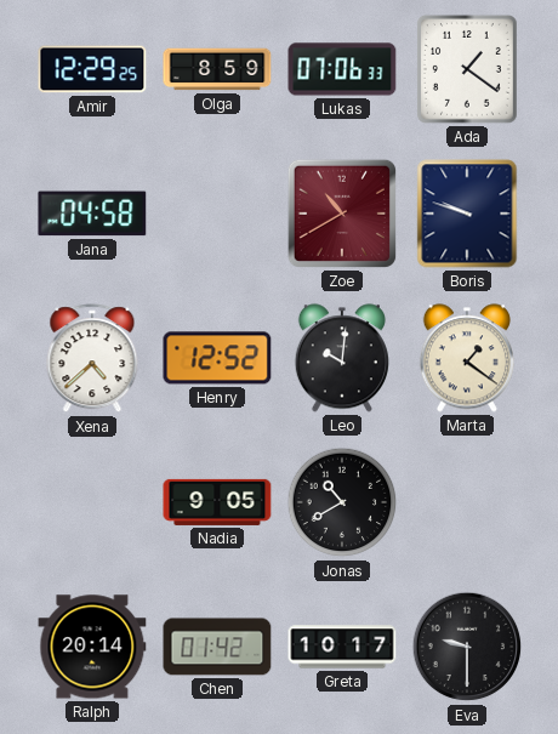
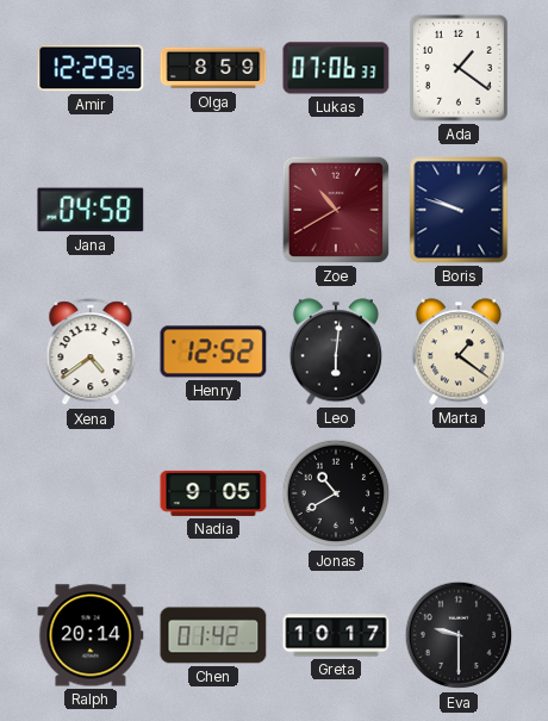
Xena: 4:38 -> 4:39
Leo: 10:01 -> 6:01
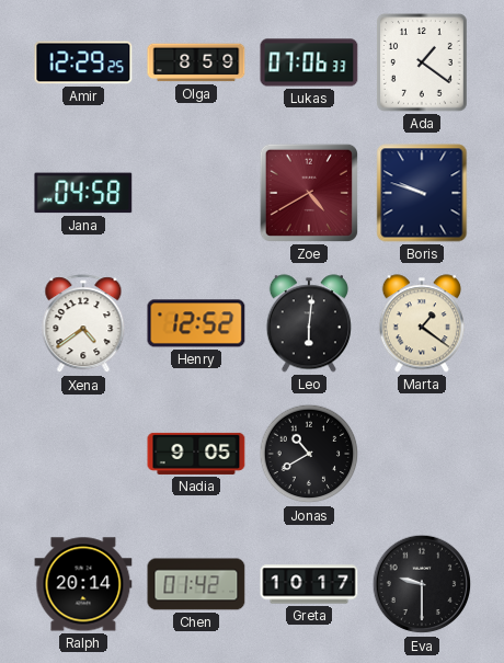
Zoe: 10:40 -> 4:40
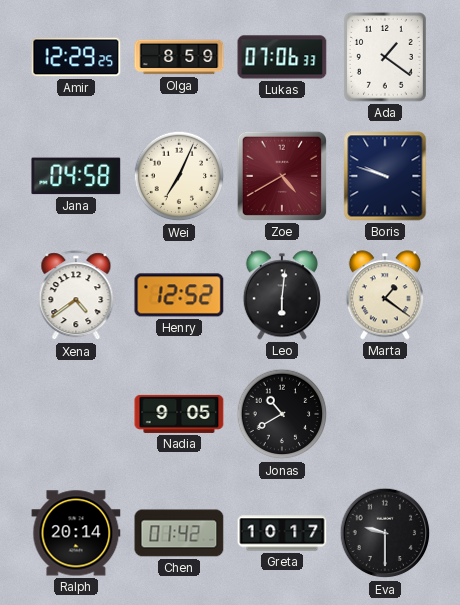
Wei: none -> 7:04
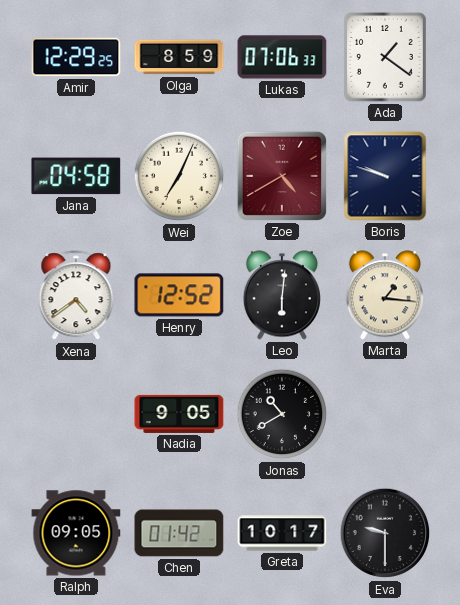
Marta: 1:21 -> 1:16
Ralph: 20:14 -> 09:05
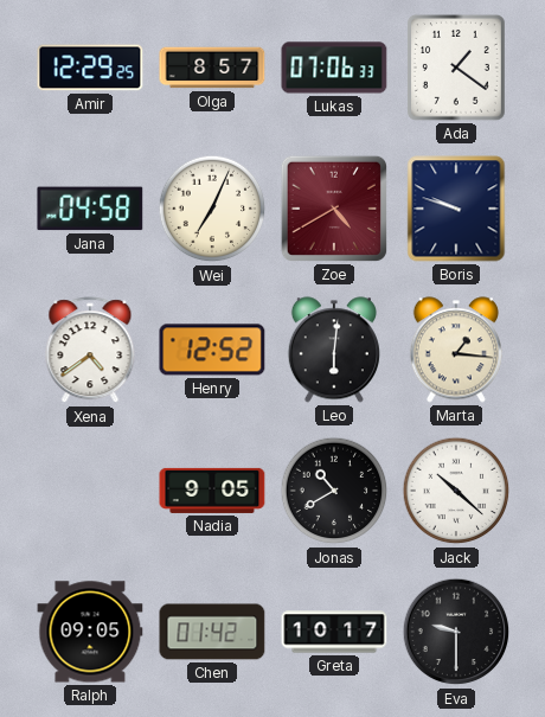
Olga: 8:59 -> 8:57
Jack: none -> 10:22
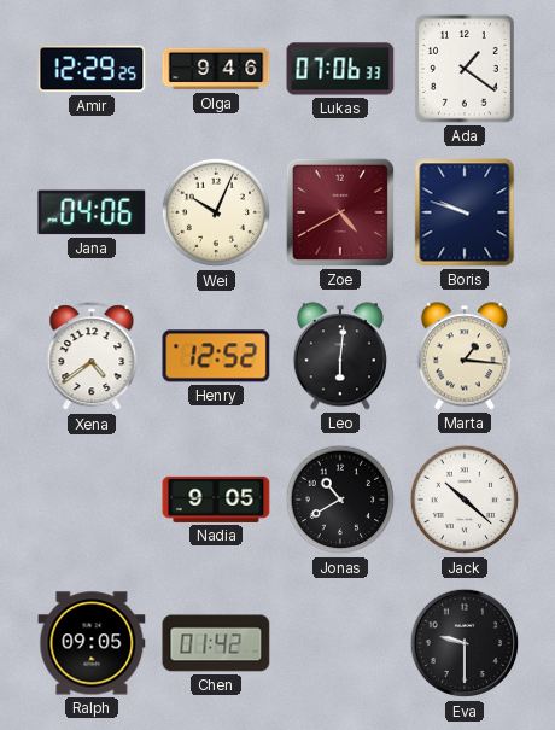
Olga: 8:57 -> 9:46
Jana: 04:58 -> 04:06
Wei: 7:04 -> 10:04
Greta: 10:17 -> none
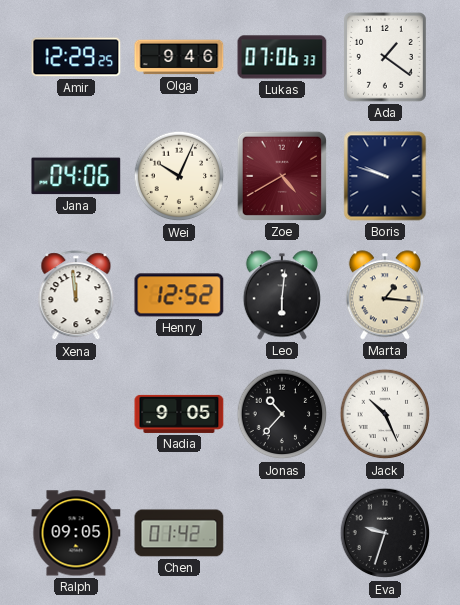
Xena: 4:39 -> 11:59
Jonas: 10:40 -> 10:37
Jack: 10:22 -> 10:26
Eva: 9:30 -> 9:33
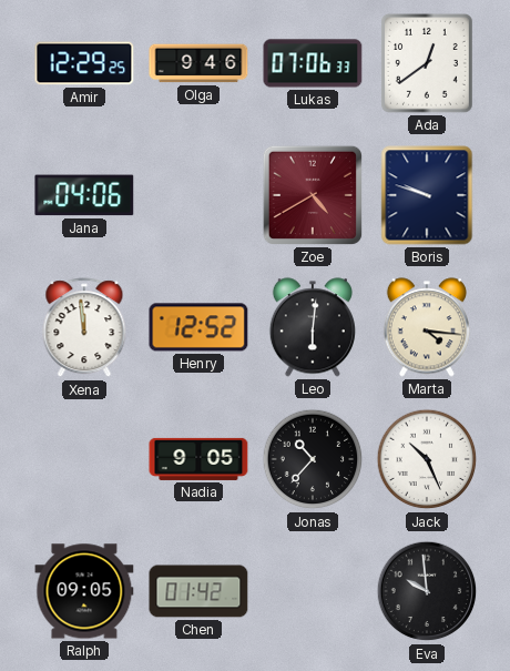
Ada: 1:21 -> 12:39
Wei: 10:04 -> none
Marta: 1:16 -> 4:16
Eva: 9:33 -> 9:59
